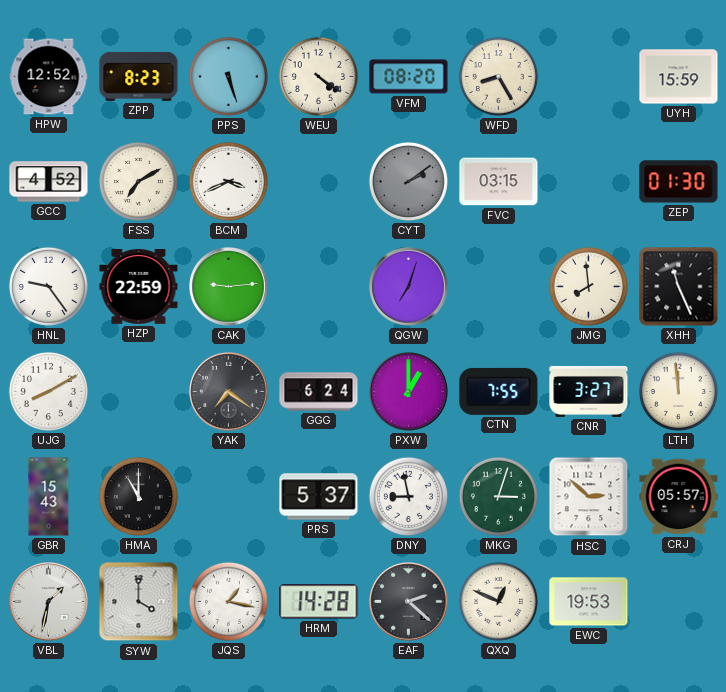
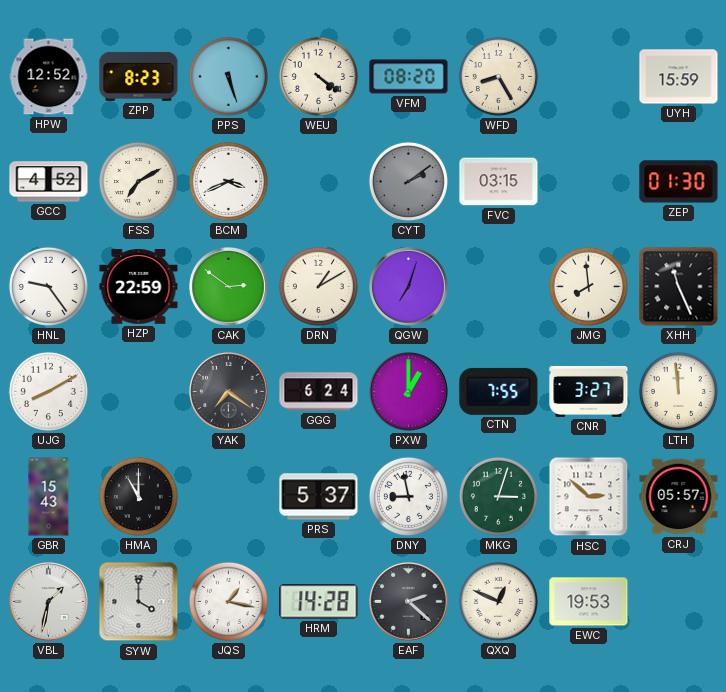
CAK: 9:14 -> 2:51
DRN: none -> 1:10
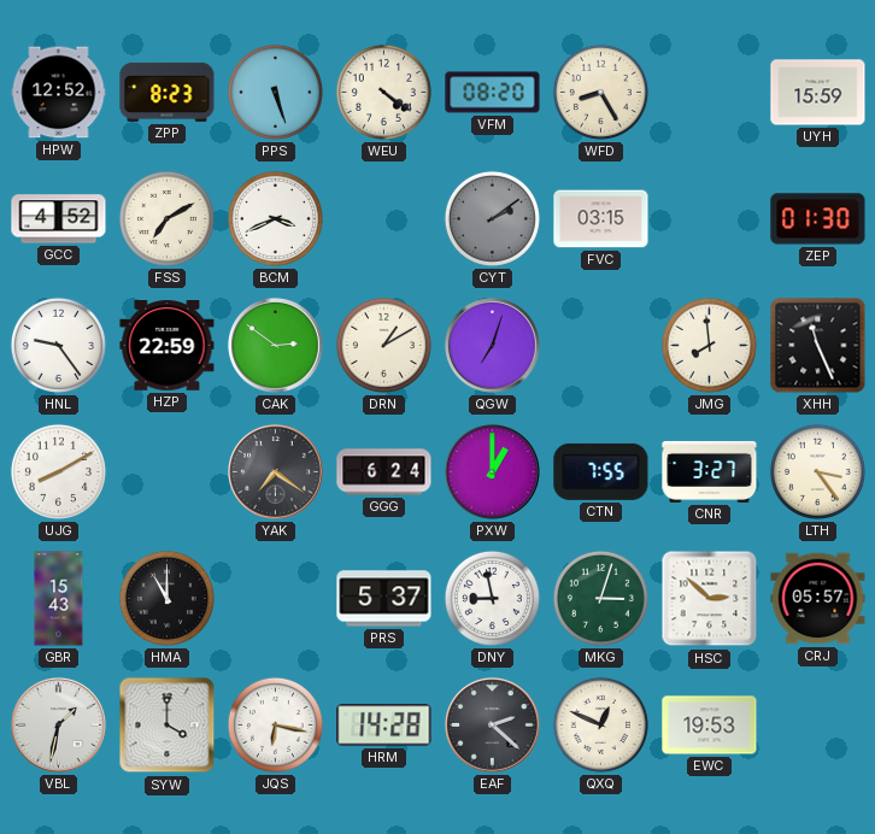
LTH: 11:59 -> 3:24
JQS: 1:17 -> 6:17
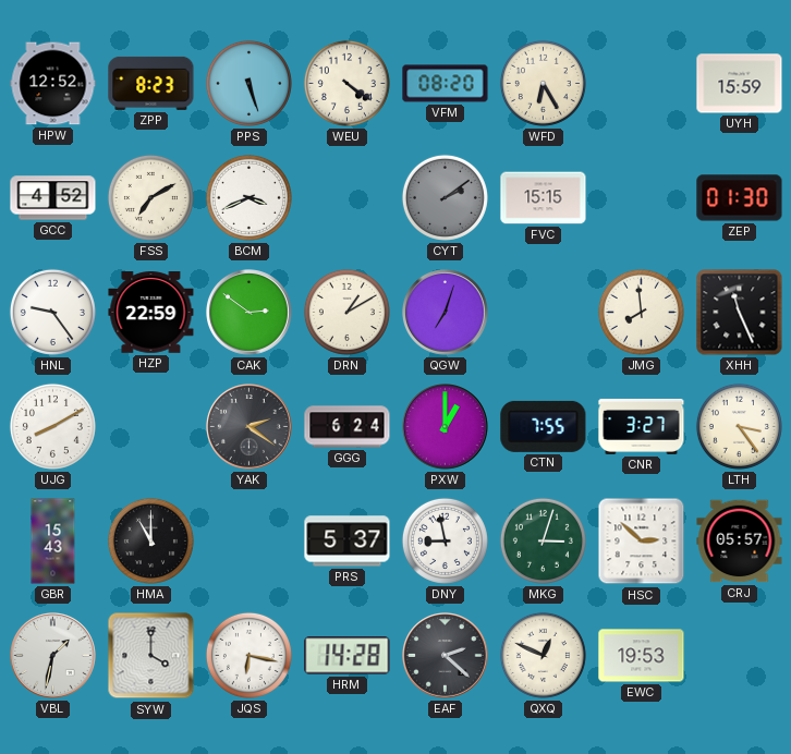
WFD: 8:25 -> 6:25
FVC: 03:15 -> 15:15
YAK: 7:21 -> 2:21
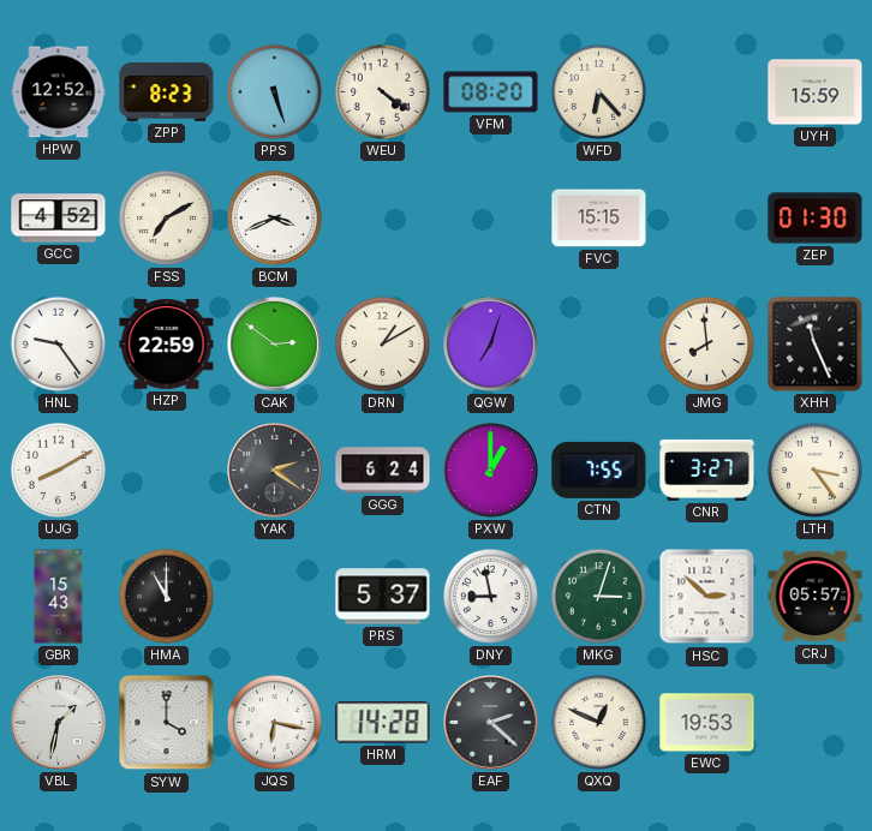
WFD: 6:25 -> 6:23
CYT: 2:09 -> none
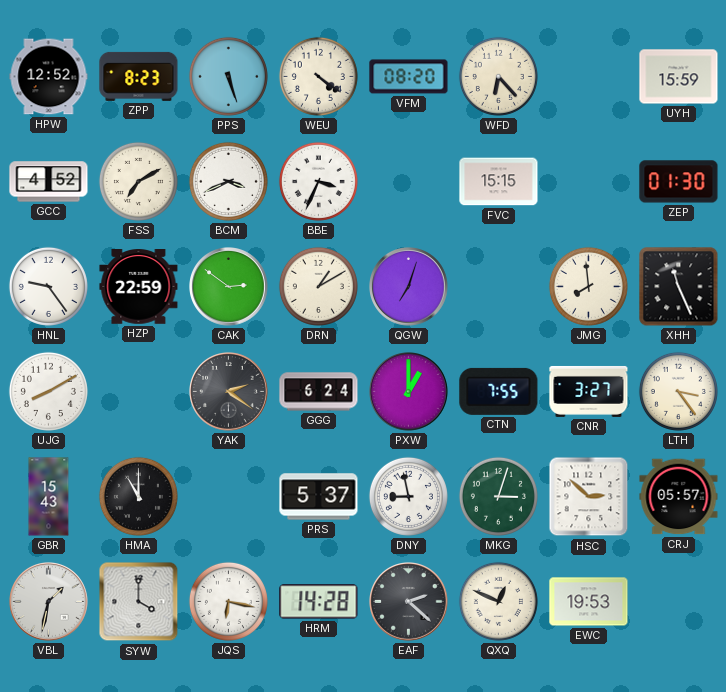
BBE: none -> 3:34
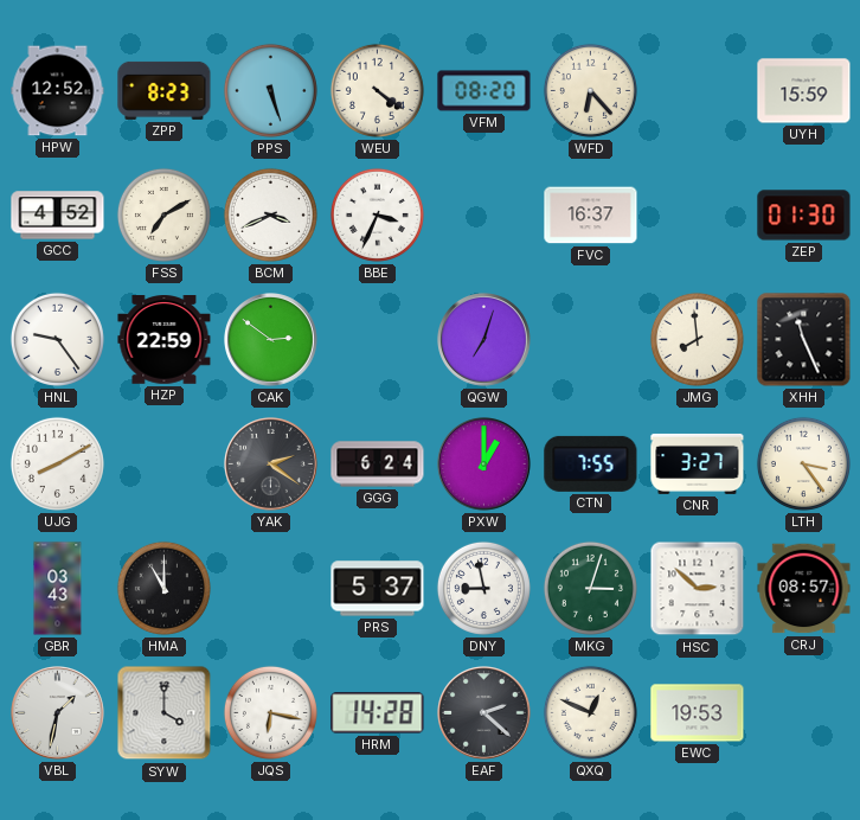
FVC: 15:15 -> 16:37
DRN: 1:10 -> none
GBR: 15:43 -> 03:43
CRJ: 05:57 -> 08:57
